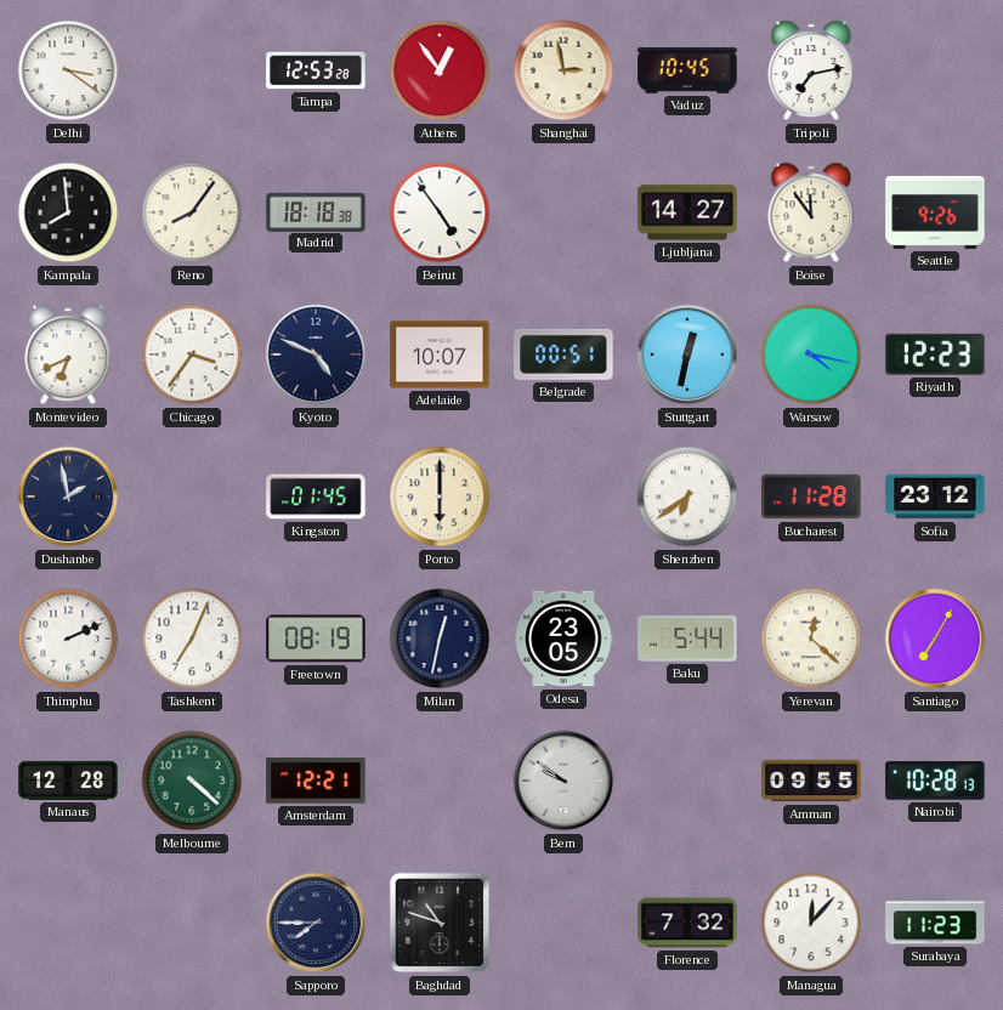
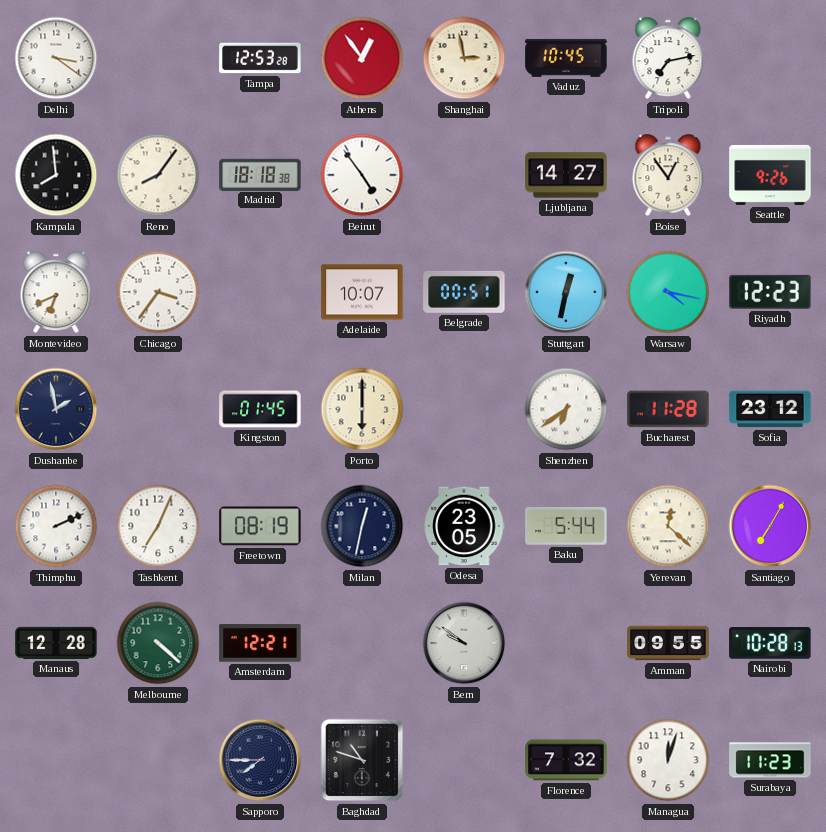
Boise: 11:54 -> 12:54
Kyoto: 4:49 -> none
Managua: 12:07 -> 12:03
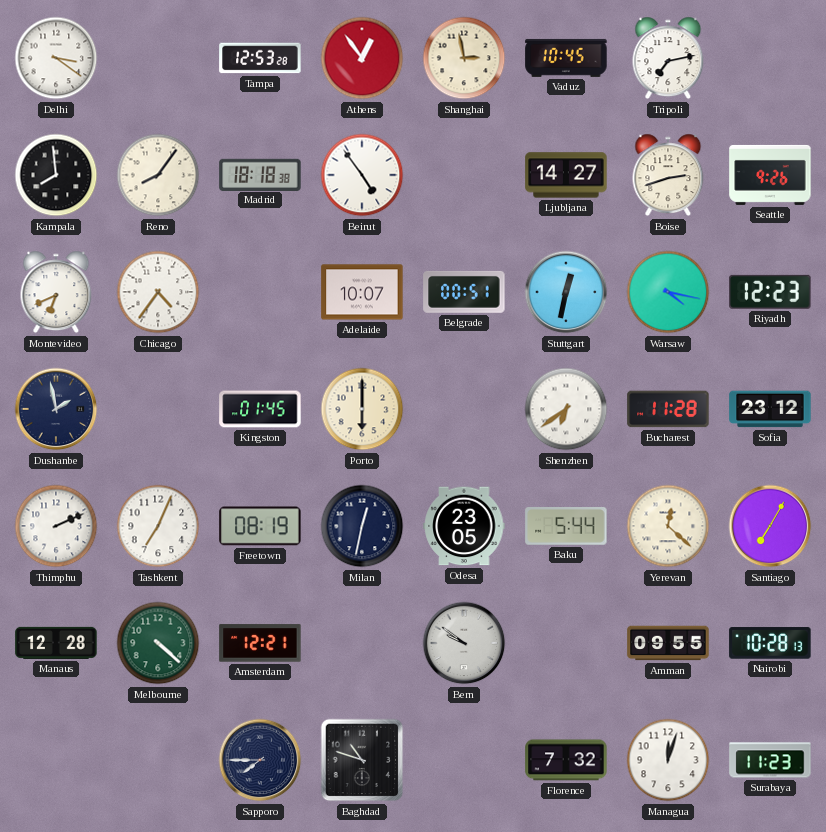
Boise: 12:54 -> 2:42
Chicago: 3:36 -> 4:36
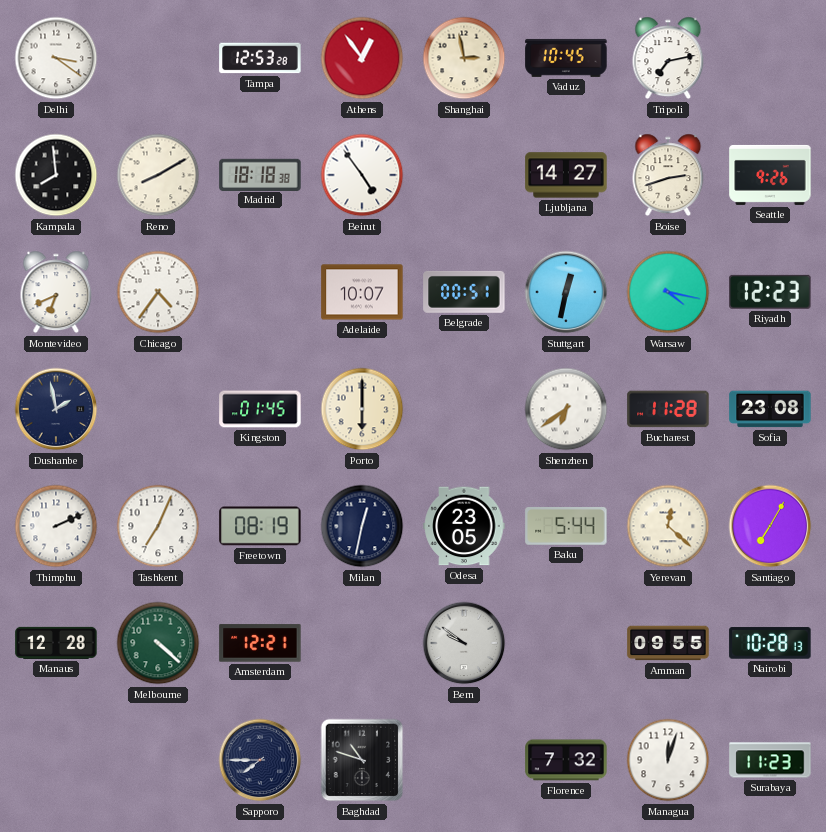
Reno: 8:06 -> 8:10
Sofia: 23:12 -> 23:08
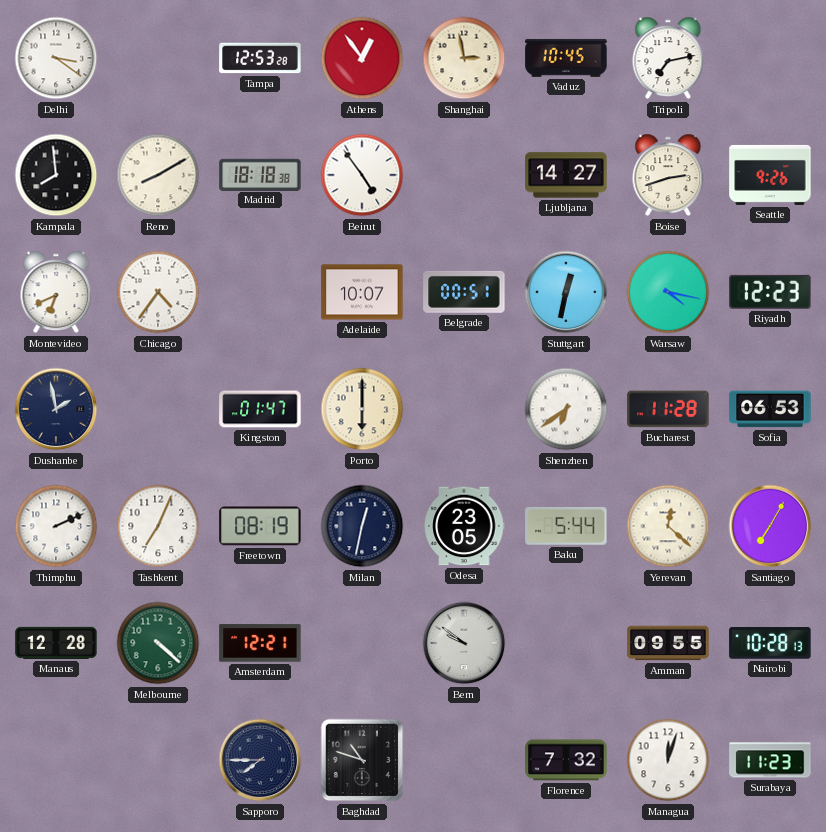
Kingston: 01:45 -> 01:47
Sofia: 23:08 -> 06:53
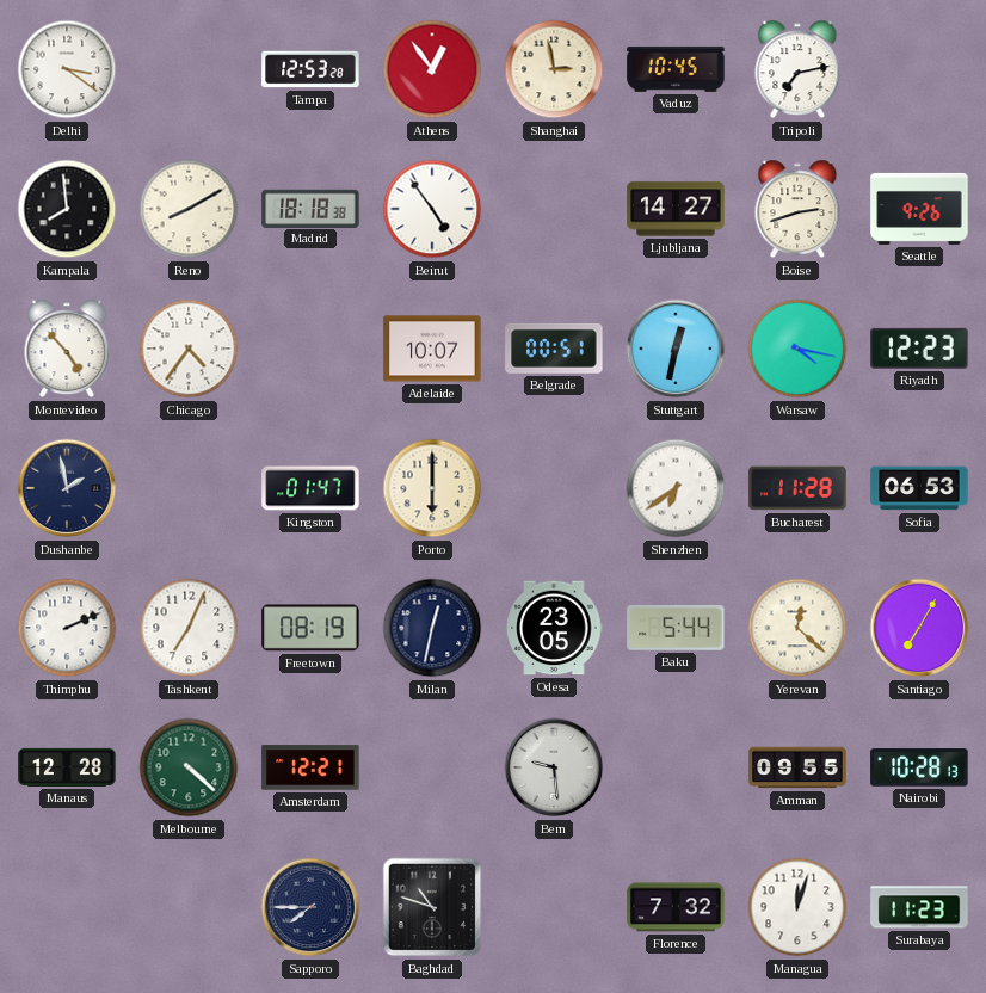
Montevideo: 6:41 -> 4:53
Bern: 9:51 -> 9:29
